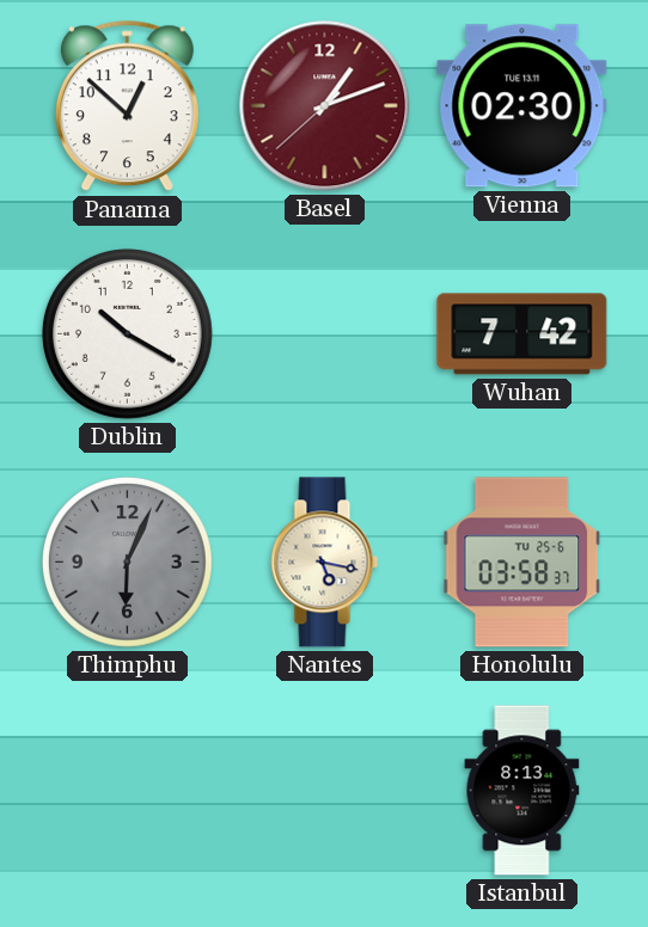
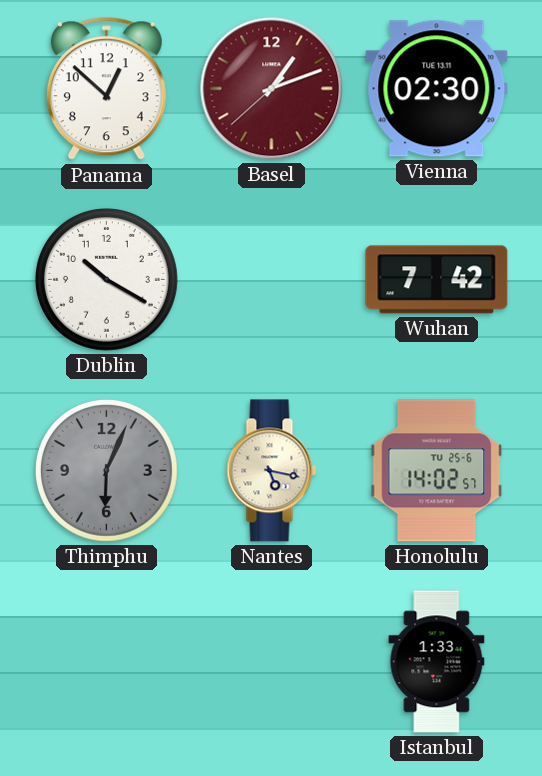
Honolulu: 03:58 -> 14:02
Istanbul: 8:13 -> 1:33
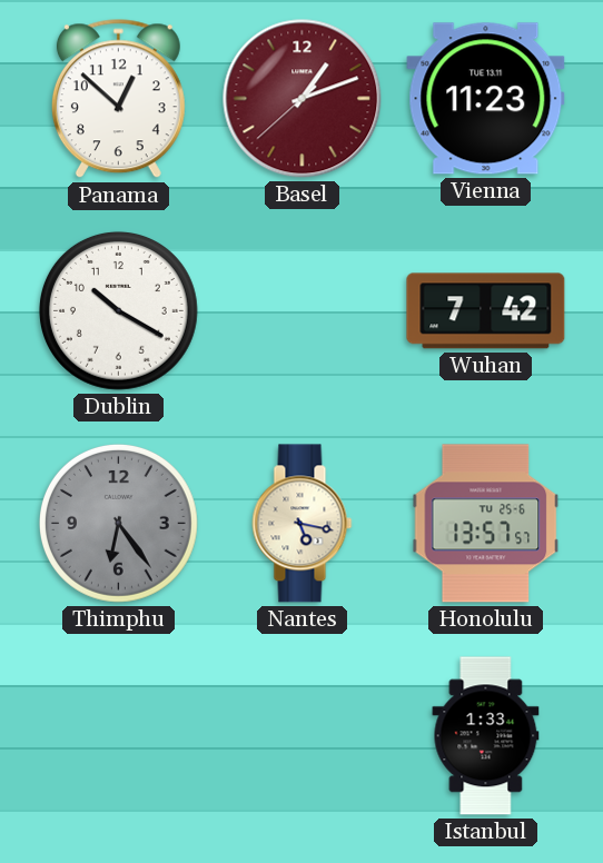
Vienna: 02:30 -> 11:23
Thimphu: 6:04 -> 6:24
Honolulu: 14:02 -> 13:57
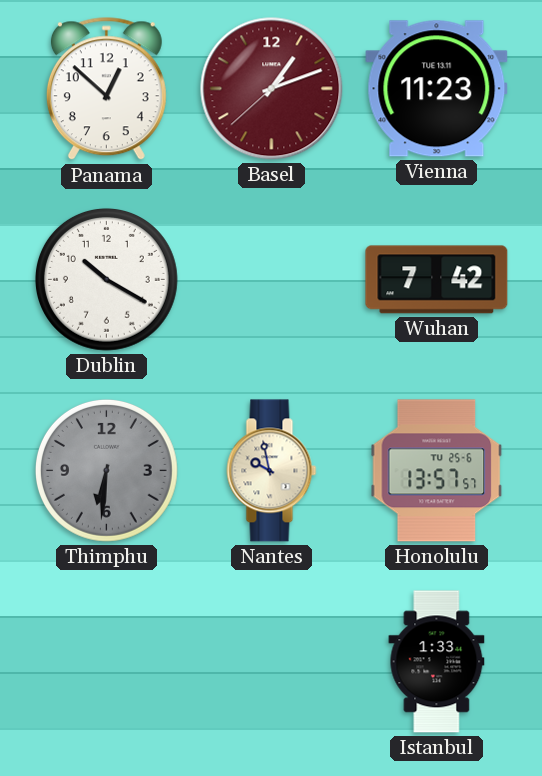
Thimphu: 6:24 -> 6:31
Nantes: 5:17 -> 9:58
